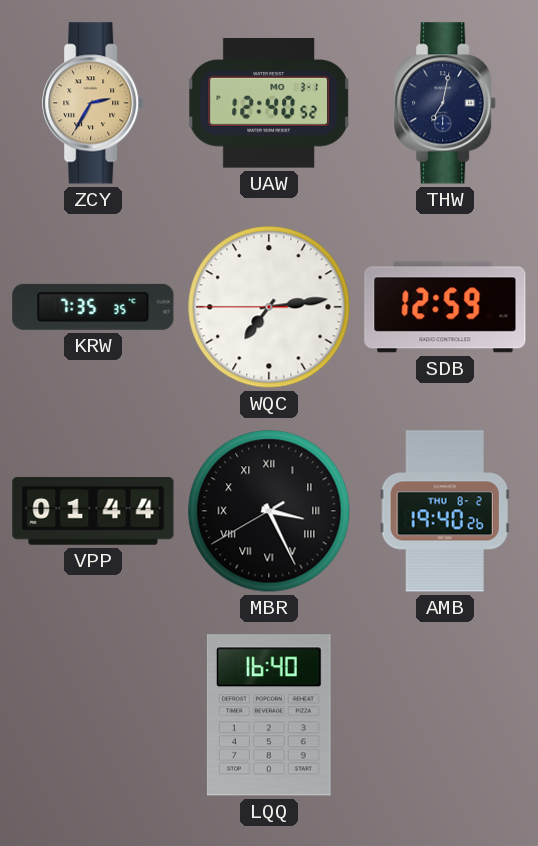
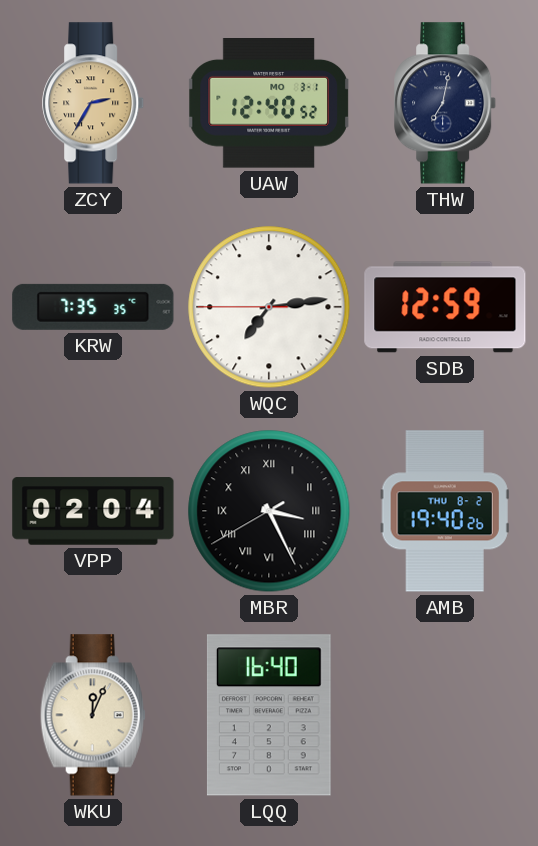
VPP: 01:44 -> 02:04
WKU: none -> 12:04
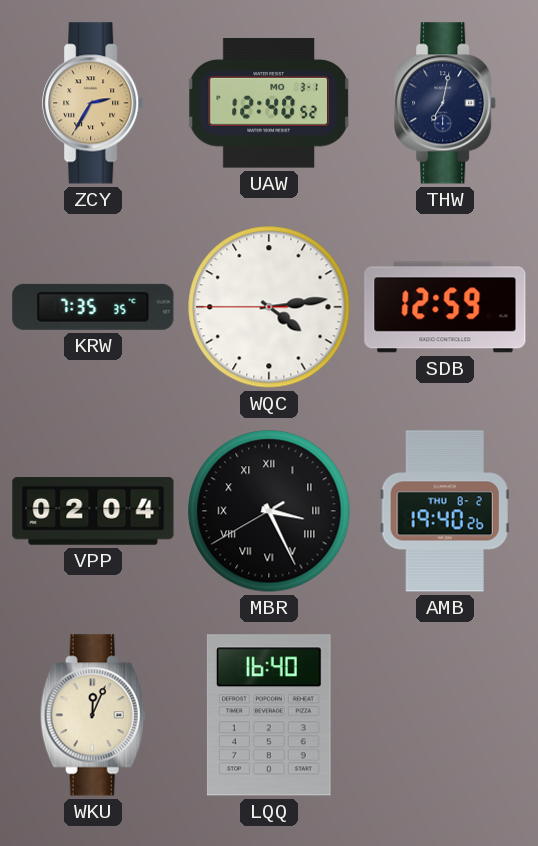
WQC: 7:13 -> 4:13
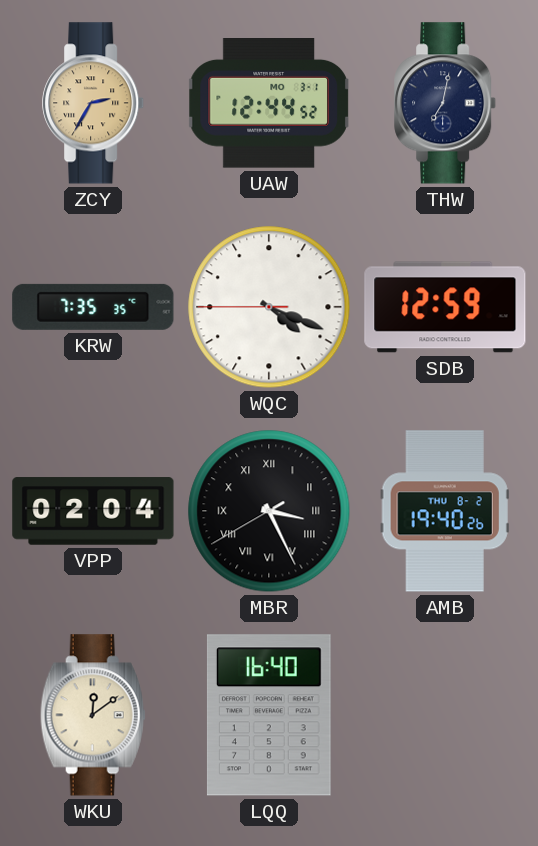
UAW: 12:40 -> 12:44
WQC: 4:13 -> 4:18
WKU: 12:04 -> 12:09
